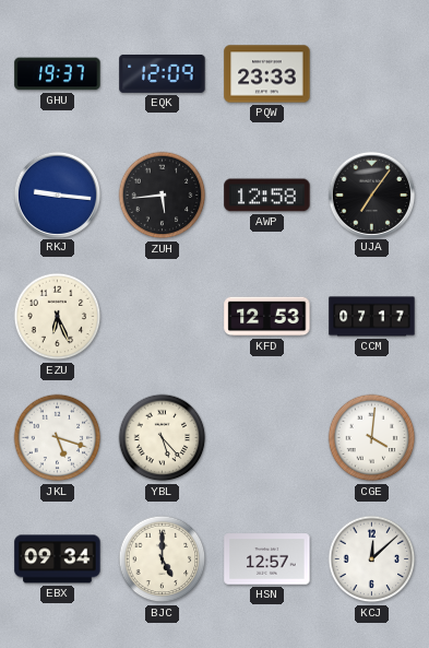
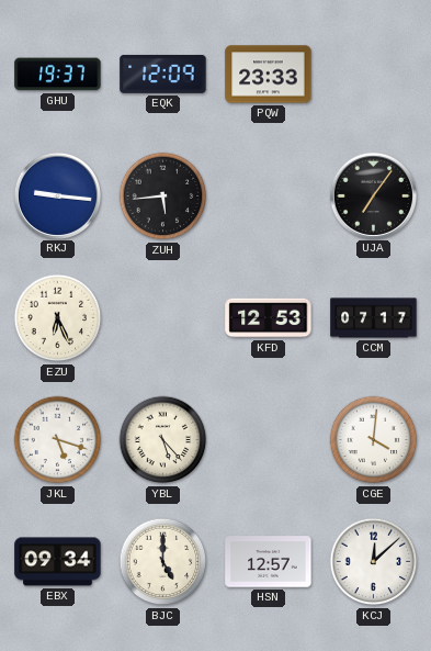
AWP: 12:58 -> none
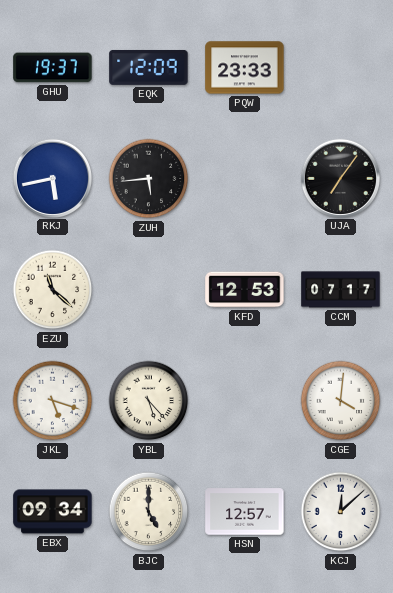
RKJ: 9:16 -> 5:43
EZU: 6:26 -> 11:22
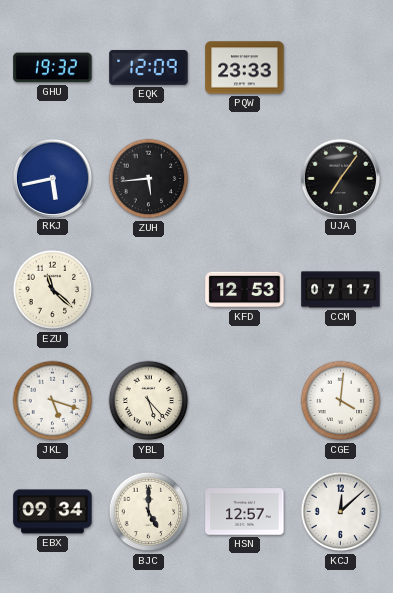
GHU: 19:37 -> 19:32
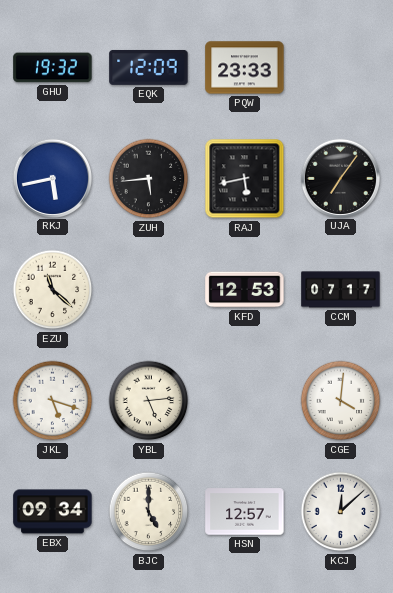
RAJ: none -> 5:43
YBL: 5:23 -> 5:14
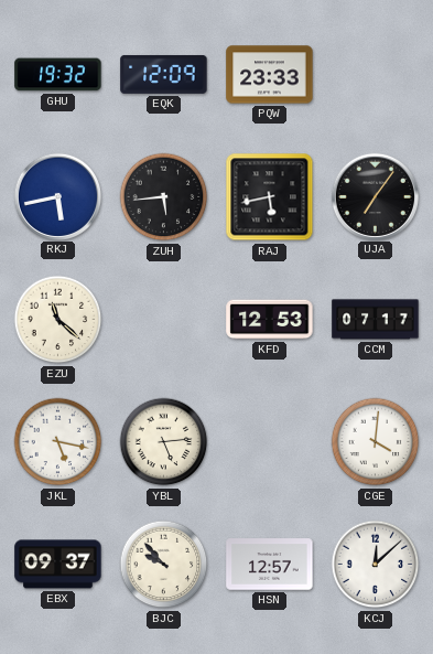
JKL: 5:18 -> 5:17
EBX: 09:34 -> 09:37
BJC: 5:00 -> 9:53
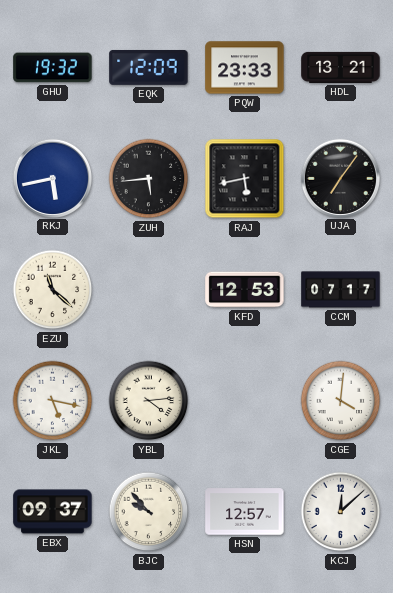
HDL: none -> 13:21
YBL: 5:14 -> 4:14
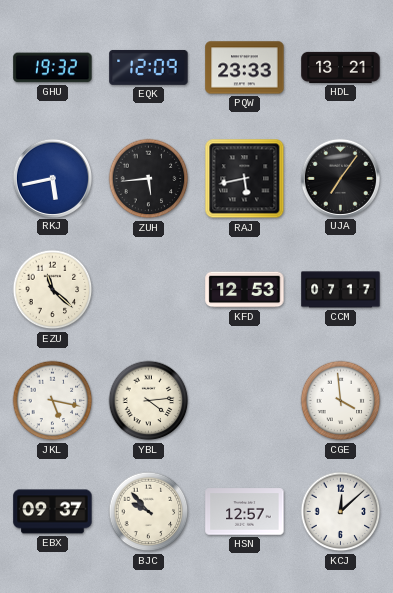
CGE: 4:01 -> 3:59
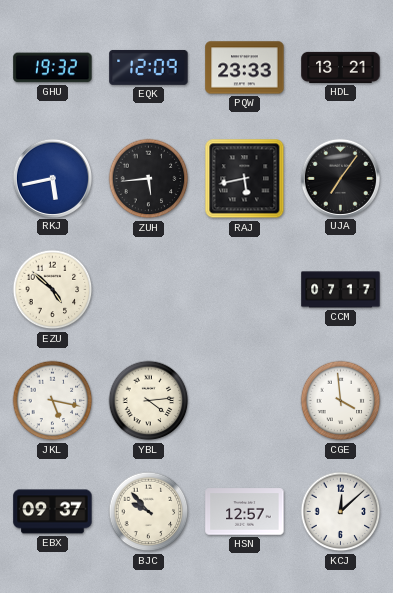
EZU: 11:22 -> 4:52
KFD: 12:53 -> none
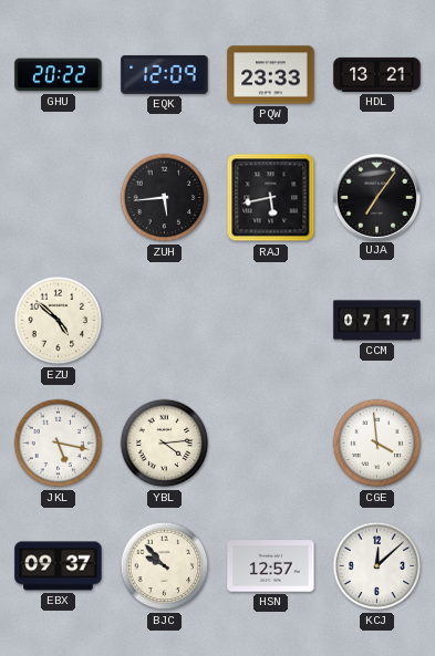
GHU: 19:32 -> 20:22
RKJ: 5:43 -> none
